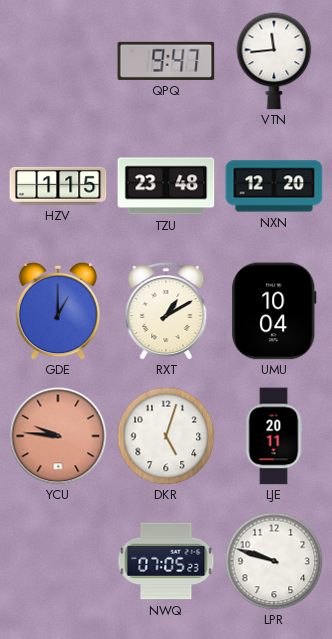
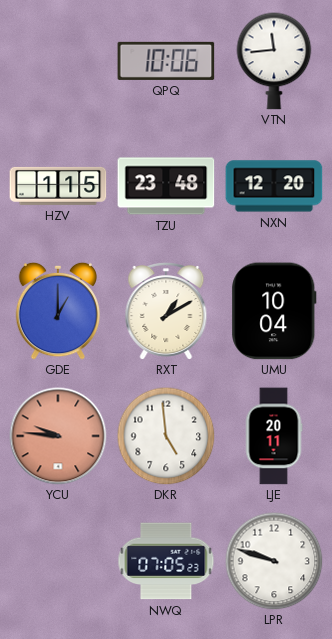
QPQ: 9:47 -> 10:06
DKR: 5:03 -> 4:59
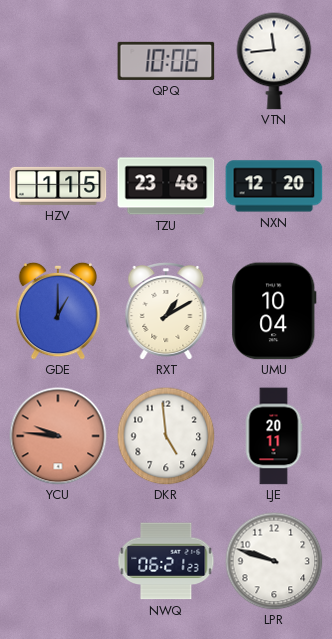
NWQ: 07:05 -> 06:21
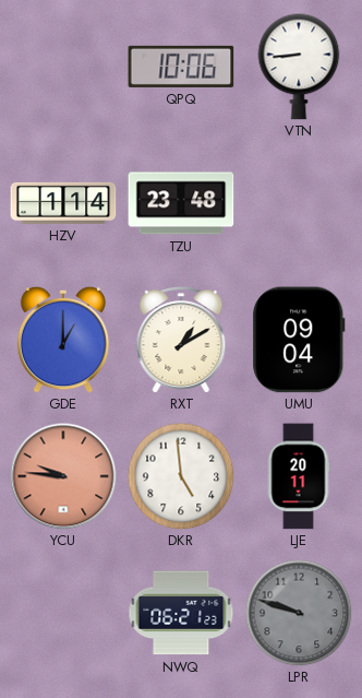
VTN: 11:44 -> 8:44
HZV: 1:15 -> 1:14
NXN: 12:20 -> none
UMU: 10:04 -> 09:04
LPR dial: white -> grey
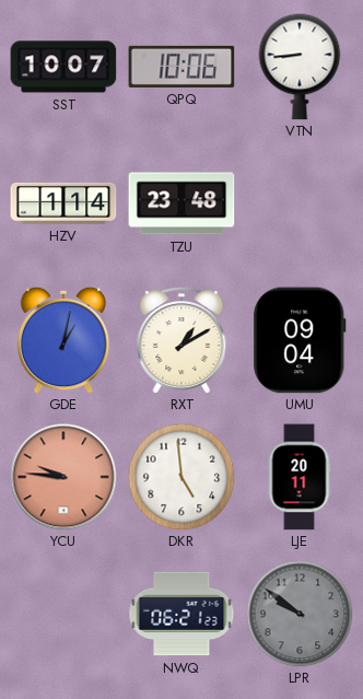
SST: none -> 10:07
GDE: 1:00 -> 1:02
LPR: 9:48 -> 9:51
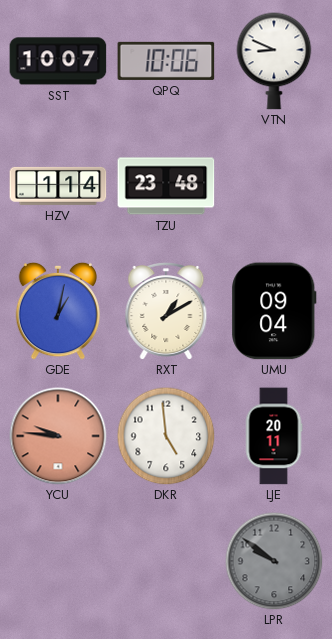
VTN: 8:44 -> 8:49
NWQ: 06:21 -> none
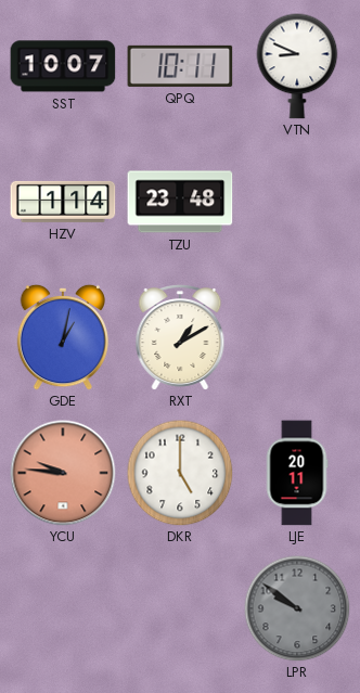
QPQ: 10:06 -> 10:11
UMU: 09:04 -> none
DKR: 4:59 -> 5:00
